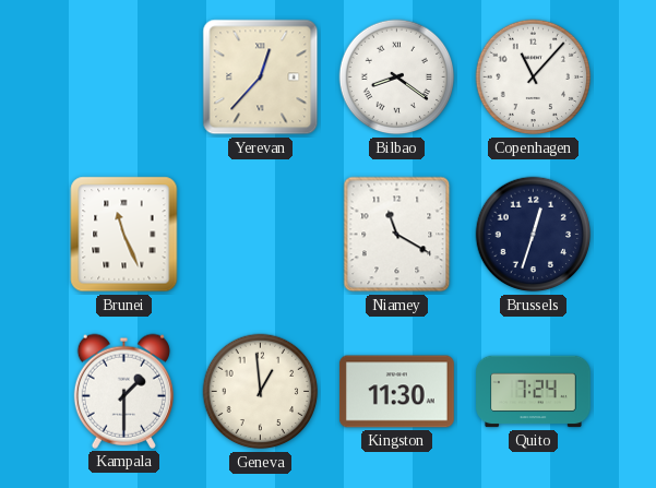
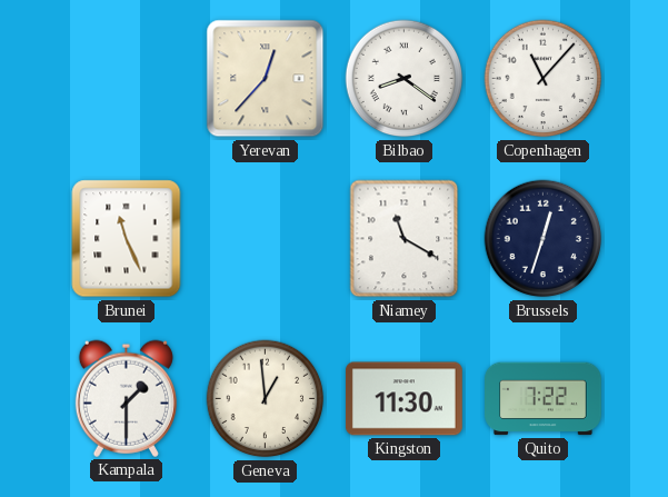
Quito: 7:24 -> 7:22
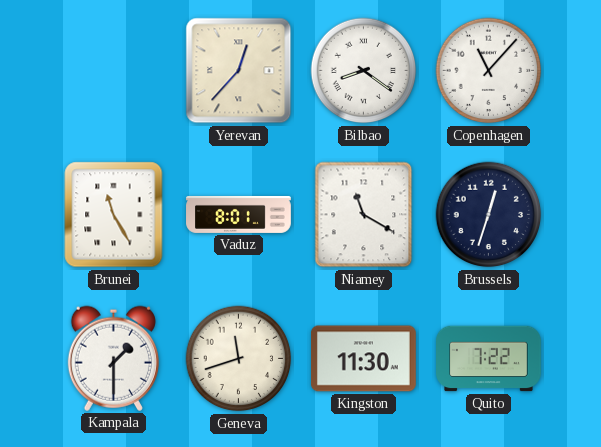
Brunei: 11:26 -> 11:25
Vaduz: none -> 8:01
Geneva: 12:59 -> 11:42
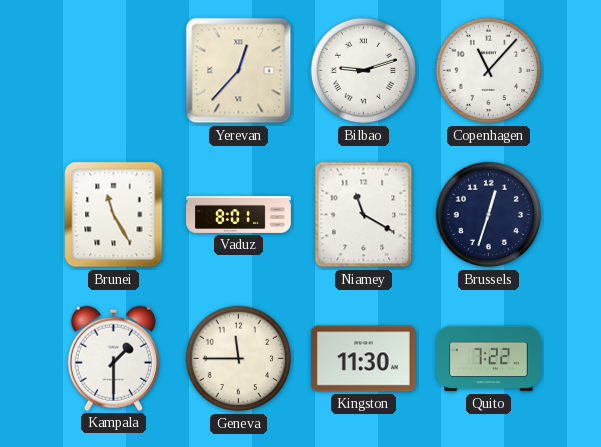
Bilbao: 8:21 -> 9:12
Geneva: 11:42 -> 11:45
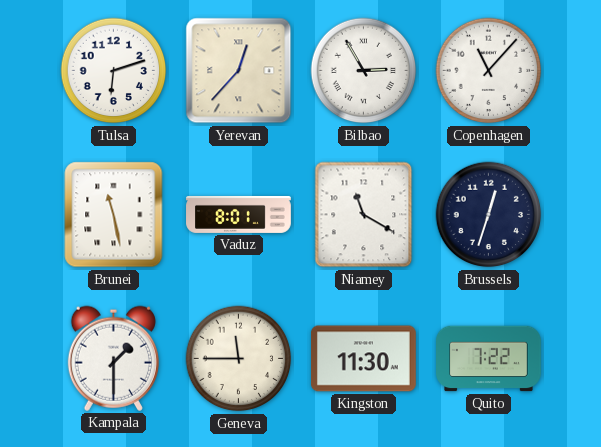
Tulsa: none -> 6:12
Bilbao: 9:12 -> 2:55
Brunei: 11:25 -> 11:28
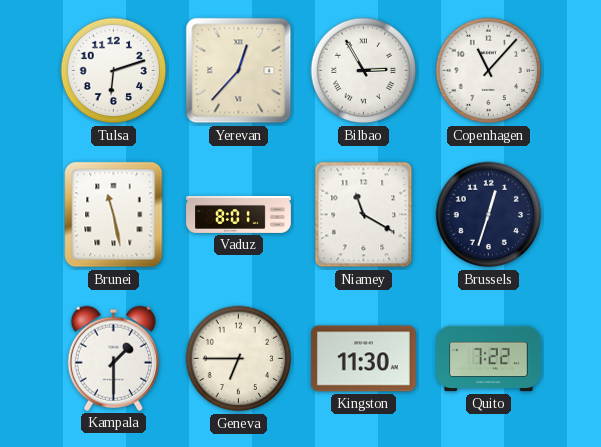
Geneva: 11:45 -> 6:45
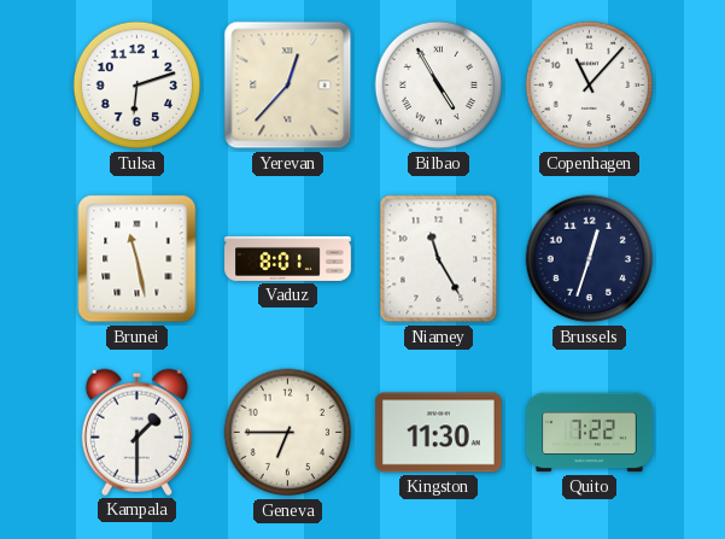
Bilbao: 2:55 -> 4:55
Niamey: 11:20 -> 11:25
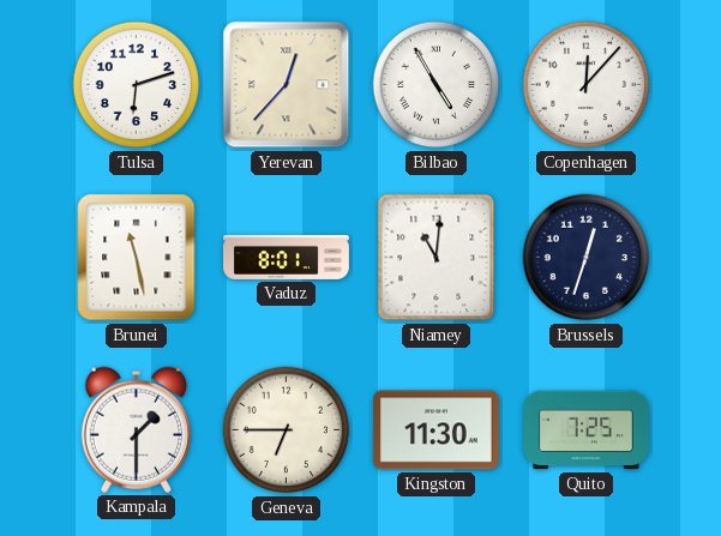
Copenhagen: 11:07 -> 12:07
Niamey: 11:25 -> 11:01
Quito: 7:22 -> 7:25
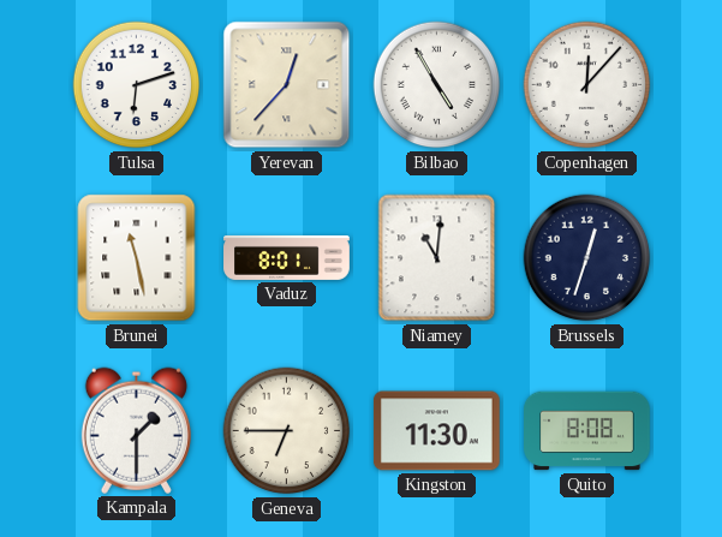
Quito: 7:25 -> 8:08
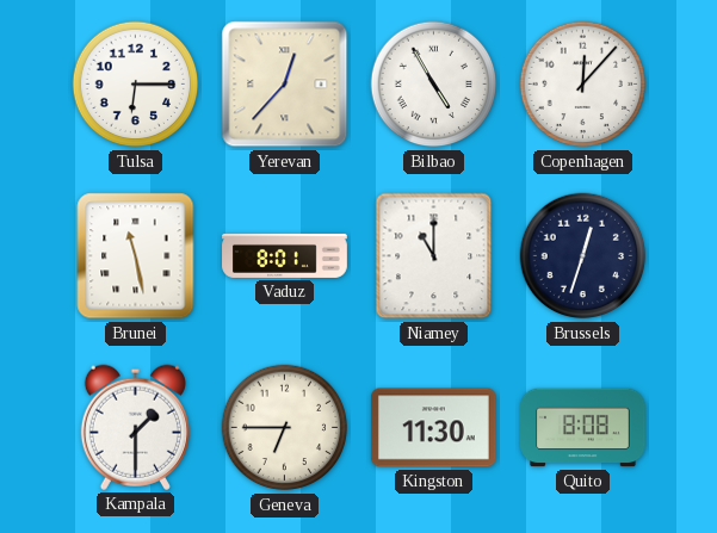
Tulsa: 6:12 -> 6:15
Niamey: 11:01 -> 11:00
